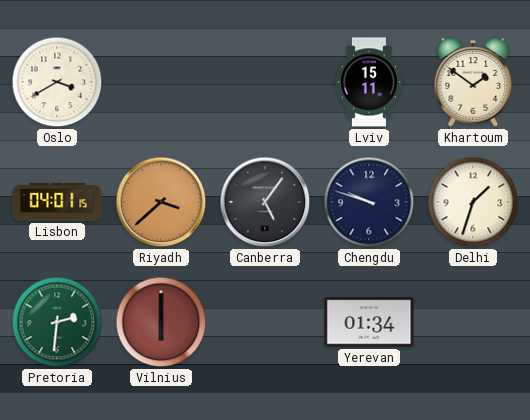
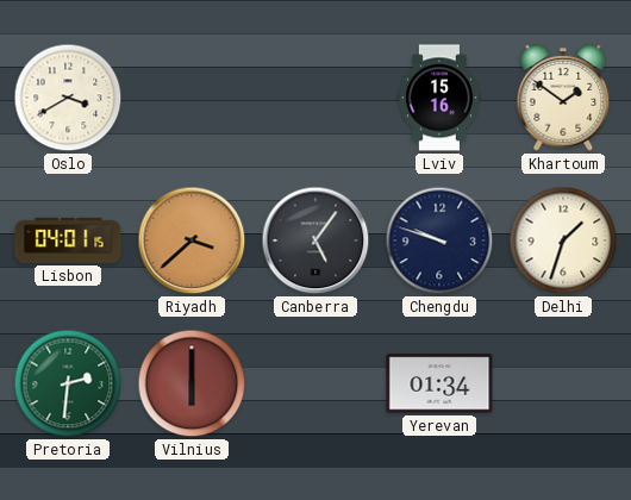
Lviv: 15:11 -> 15:16
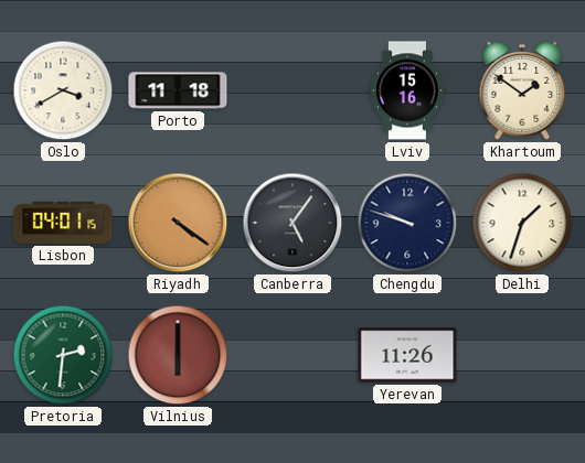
Porto: none -> 11:18
Riyadh: 3:38 -> 4:21
Yerevan: 01:34 -> 11:26
